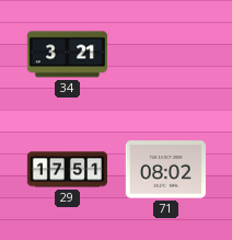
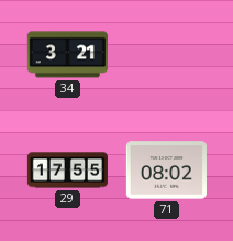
29: 17:51 -> 17:55
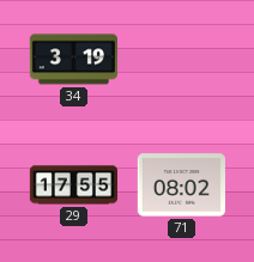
34: 3:21 -> 3:19
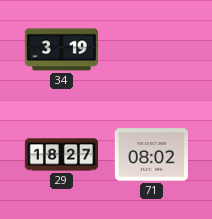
29: 17:55 -> 18:27
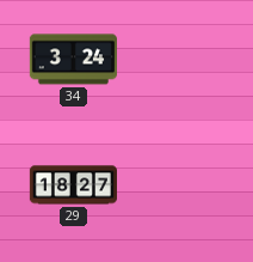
34: 3:19 -> 3:24
71: 08:02 -> none
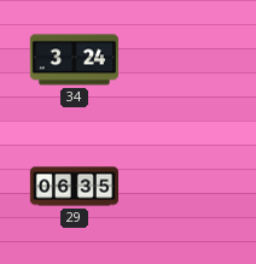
29: 18:27 -> 06:35
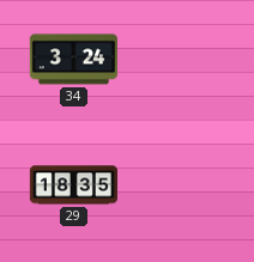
29: 06:35 -> 18:35
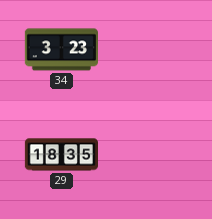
34: 3:24 -> 3:23
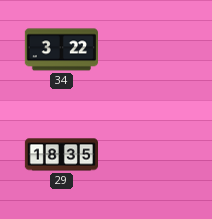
34: 3:23 -> 3:22
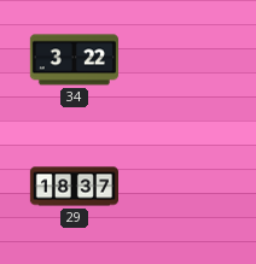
29: 18:35 -> 18:37
